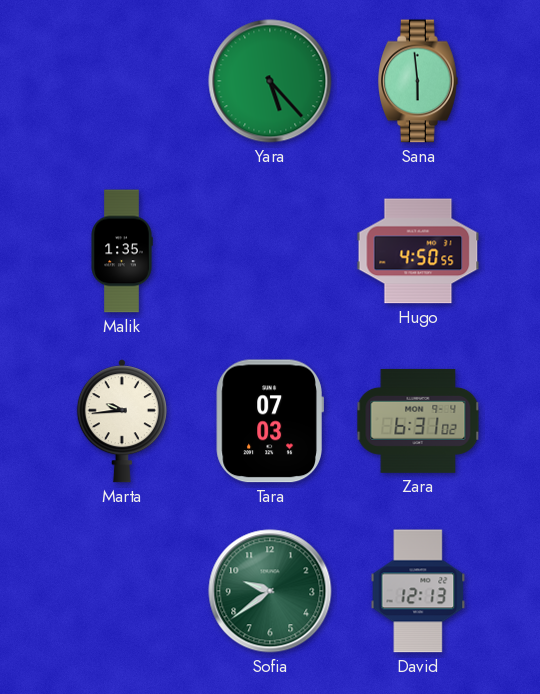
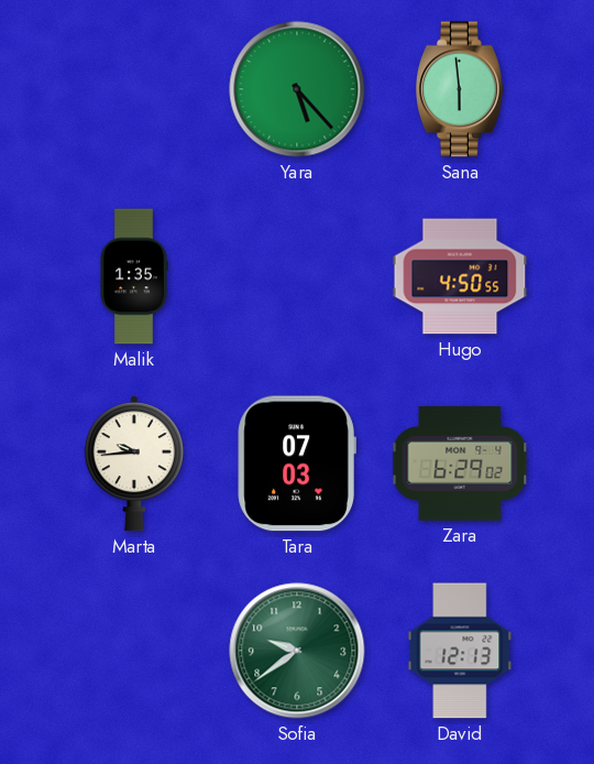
Zara: 6:31 -> 6:29
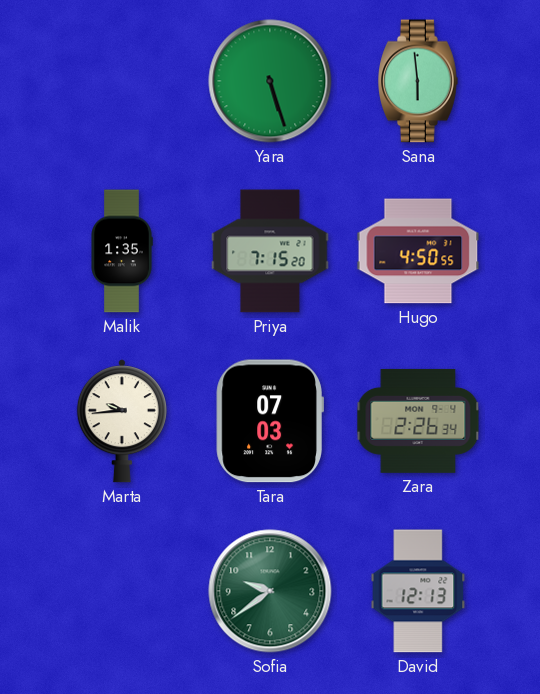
Yara: 5:23 -> 5:27
Priya: none -> 7:15
Zara: 6:29 -> 2:26
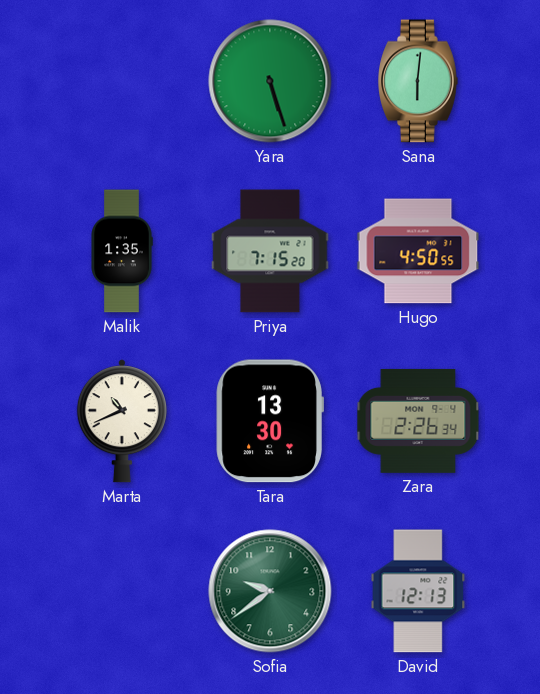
Sana: 5:59 -> 6:01
Marta: 9:44 -> 10:41
Tara: 07:03 -> 13:30
